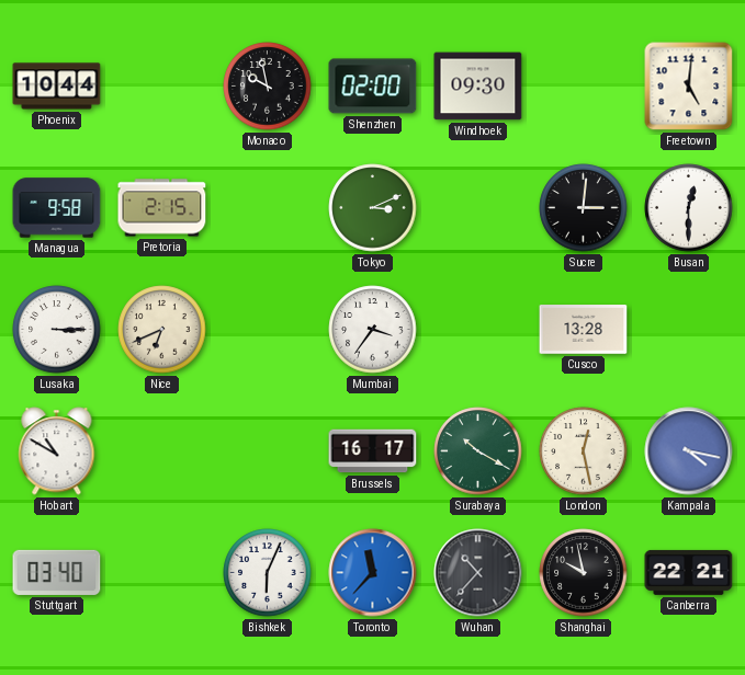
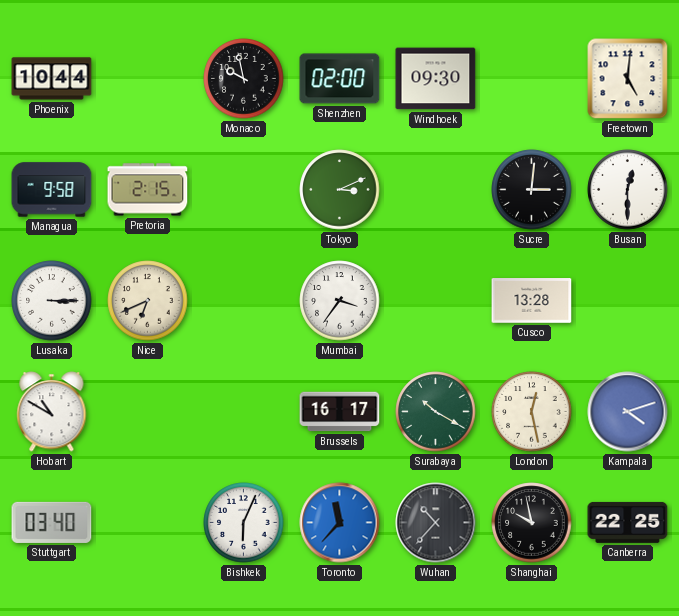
Kampala: 4:17 -> 4:12
Canberra: 22:21 -> 22:25
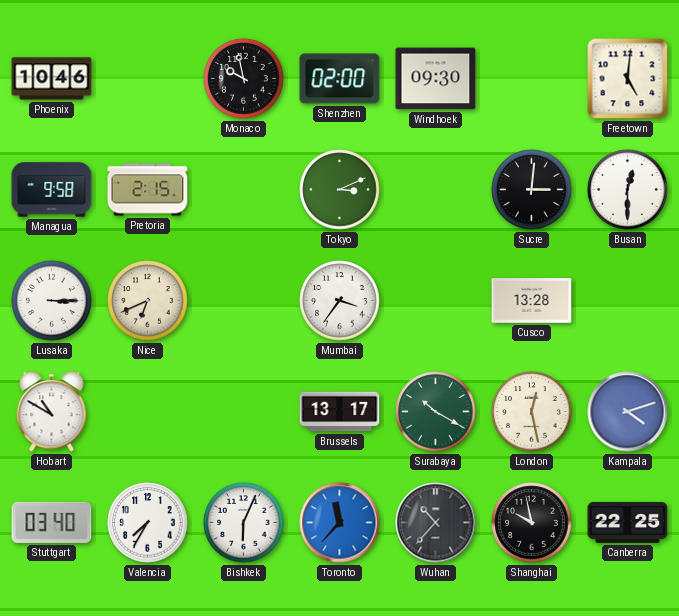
Phoenix: 10:44 -> 10:46
Brussels: 16:17 -> 13:17
Valencia: none -> 7:35
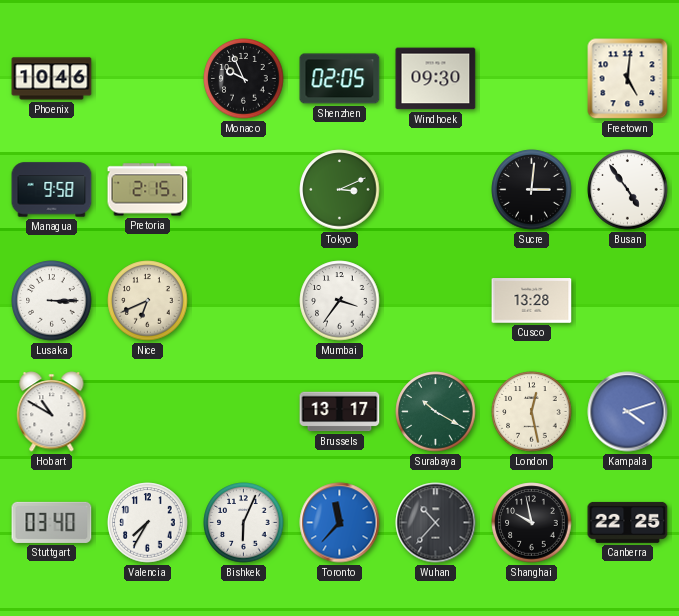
Monaco: 9:58 -> 9:56
Shenzhen: 02:00 -> 02:05
Busan: 12:30 -> 4:54
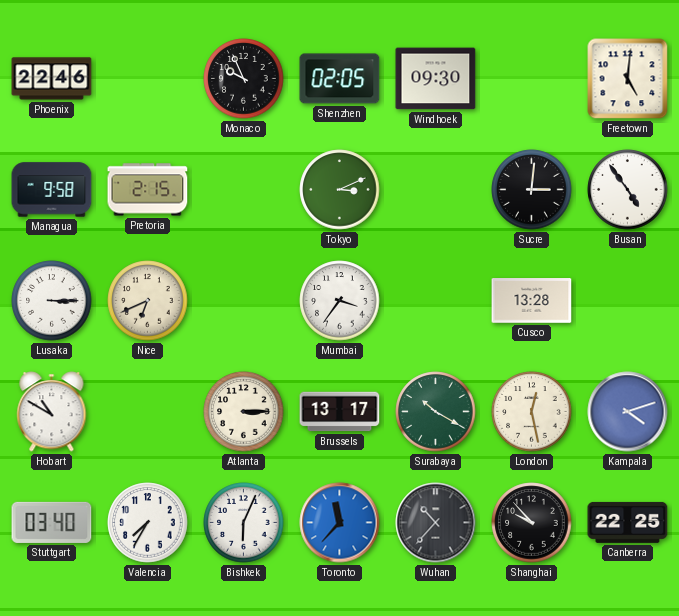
Phoenix: 10:46 -> 22:46
Atlanta: none -> 3:15
Shanghai: 9:58 -> 9:53
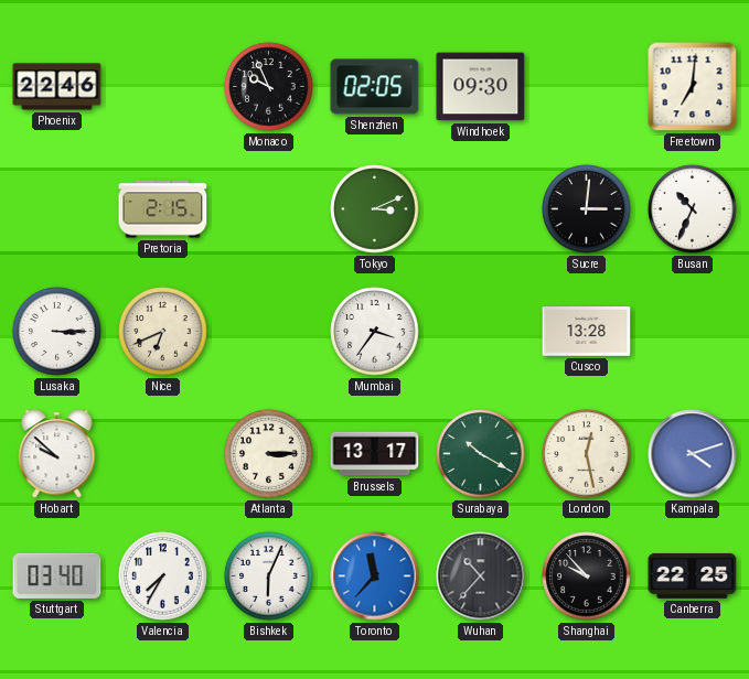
Freetown: 5:01 -> 7:01
Managua: 9:58 -> none
Busan: 4:54 -> 10:34
Hobart: 10:50 -> 9:52
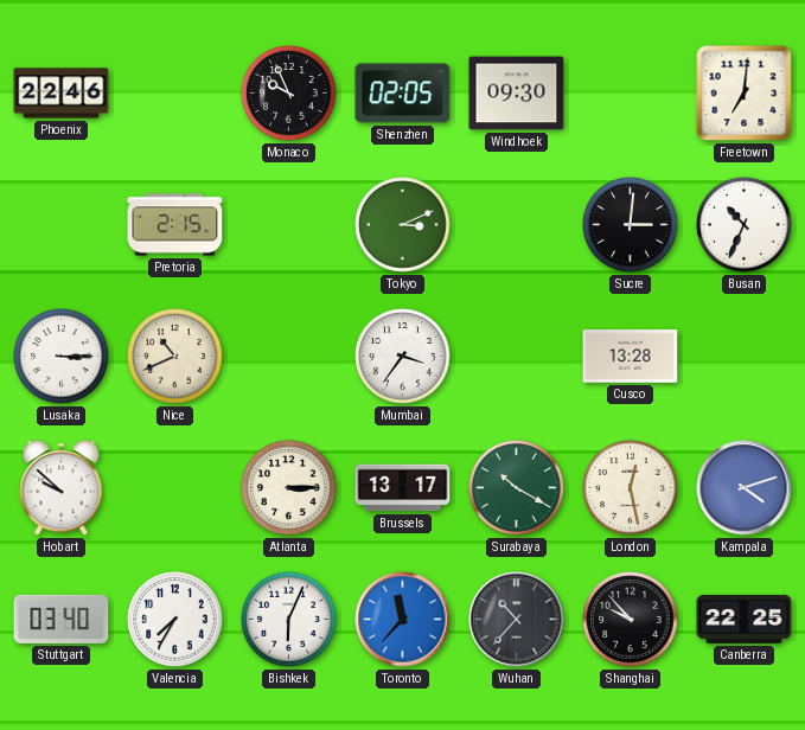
Nice: 6:41 -> 10:41
